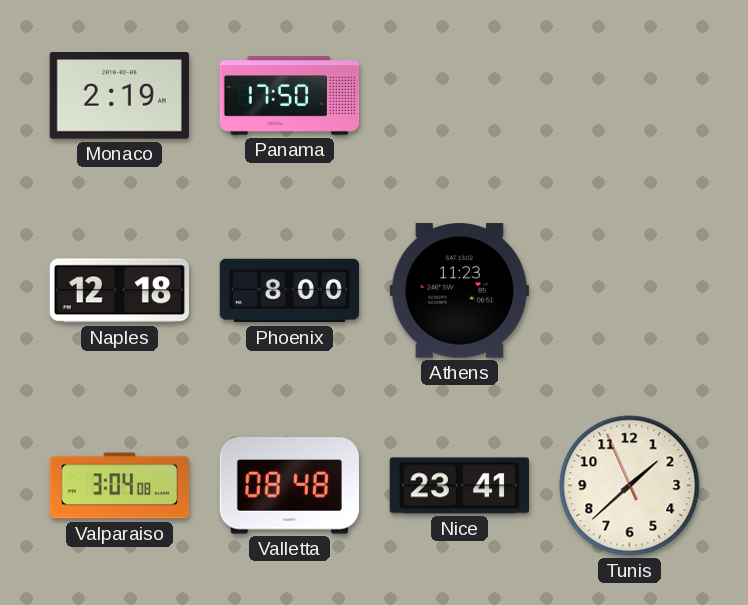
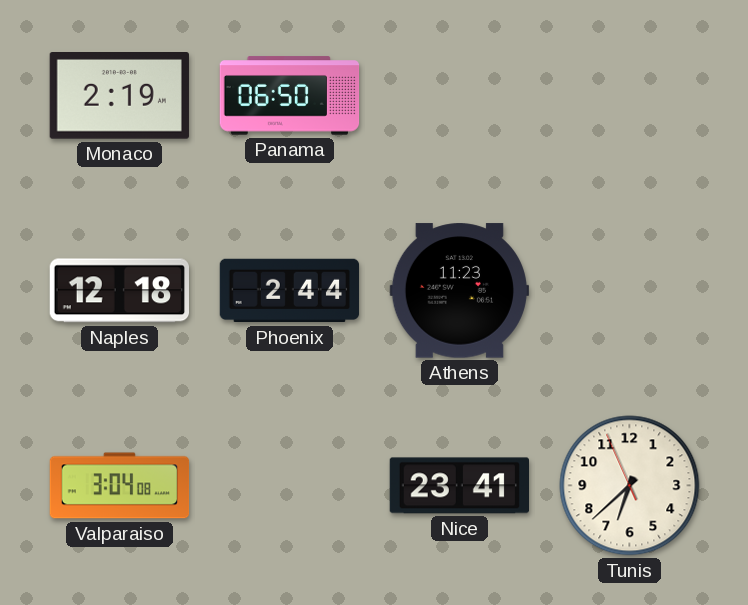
Panama: 17:50 -> 06:50
Phoenix: 8:00 -> 2:44
Valletta: 08:48 -> none
Tunis: 1:37 -> 6:37
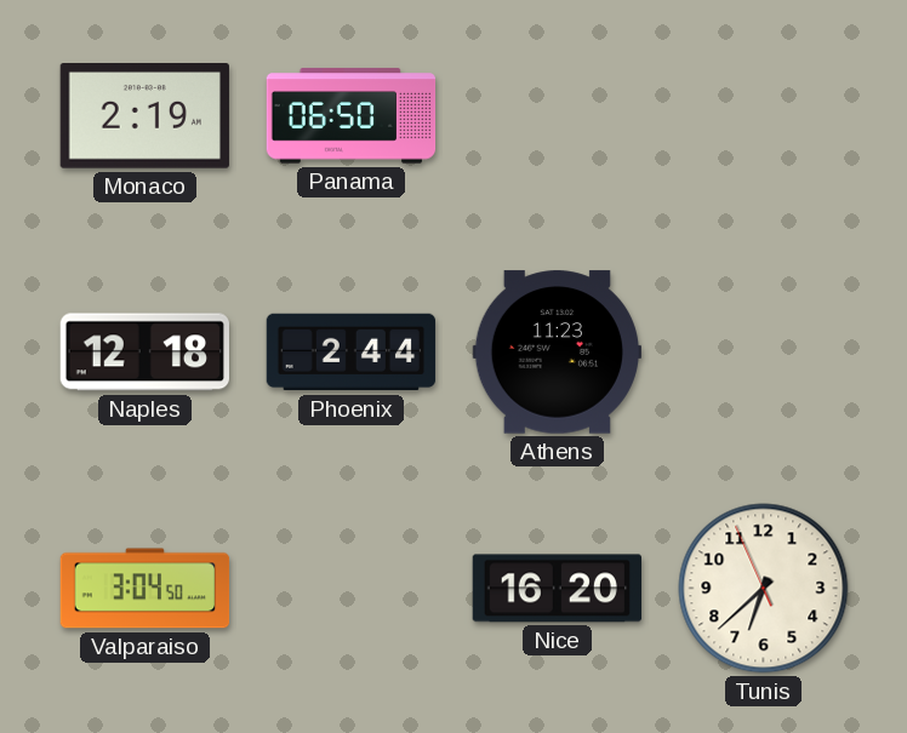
Valparaiso: 3:04:08 -> 3:04:50
Nice: 23:41 -> 16:20
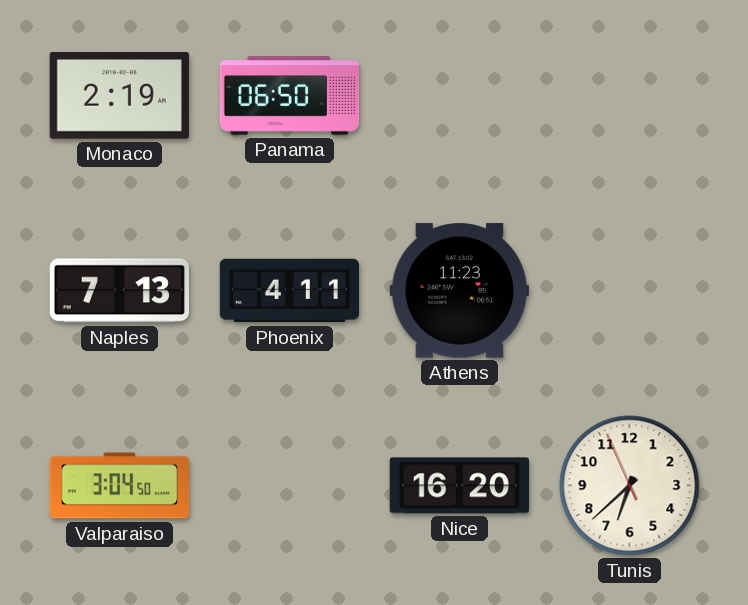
Naples: 12:18 -> 7:13
Phoenix: 2:44 -> 4:11
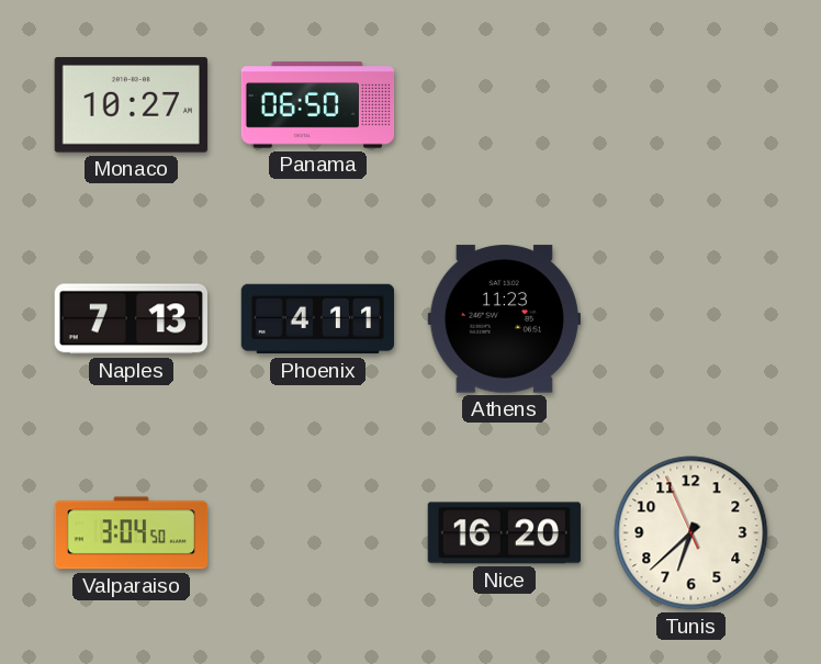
Monaco: 2:19 -> 10:27
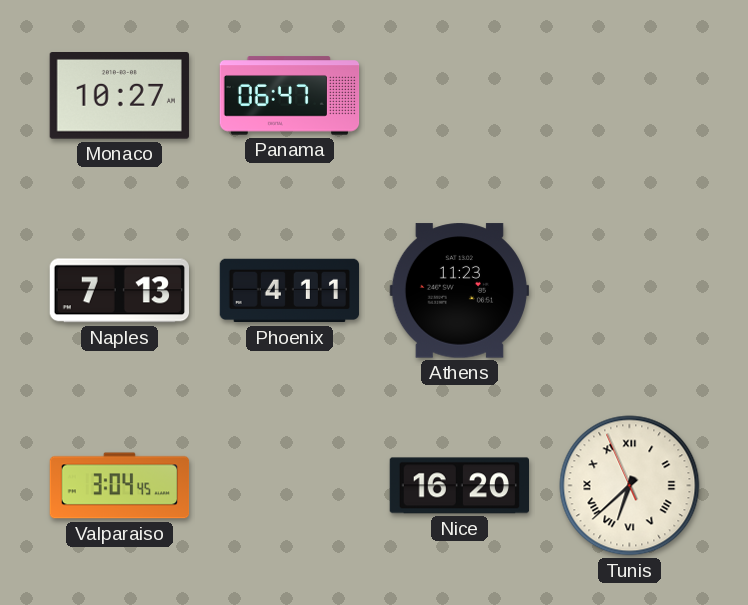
Panama: 06:50 -> 06:47
Valparaiso: 3:04:50 -> 3:04:45
Tunis numerals: Arabic -> Roman
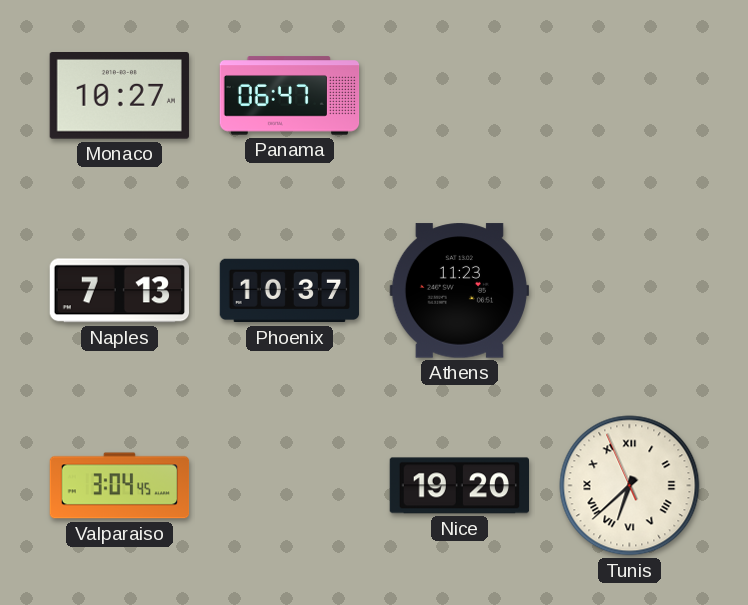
Phoenix: 4:11 -> 10:37
Nice: 16:20 -> 19:20
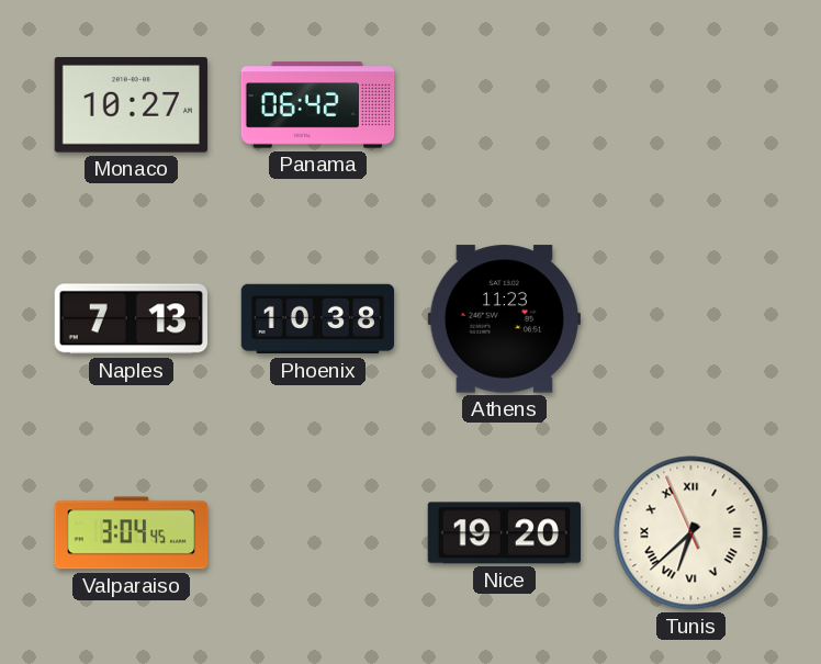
Panama: 06:47 -> 06:42
Phoenix: 10:37 -> 10:38
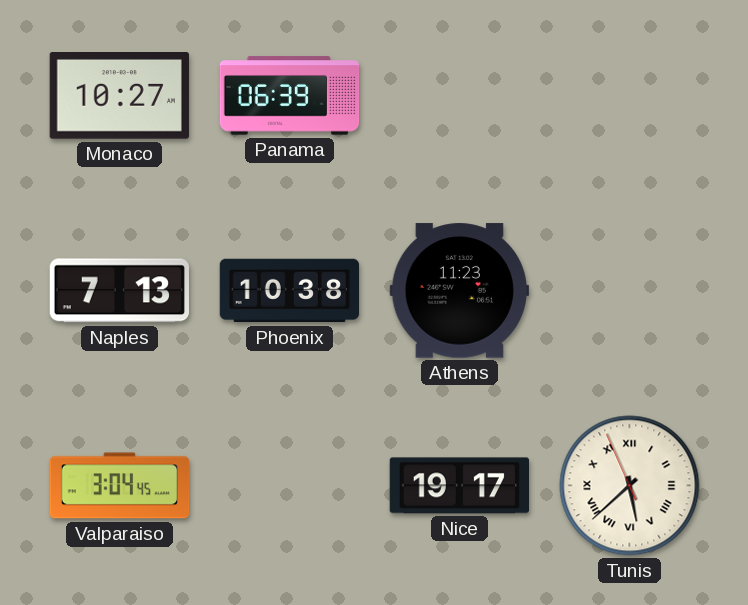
Panama: 06:42 -> 06:39
Nice: 19:20 -> 19:17
Tunis: 6:37 -> 5:37
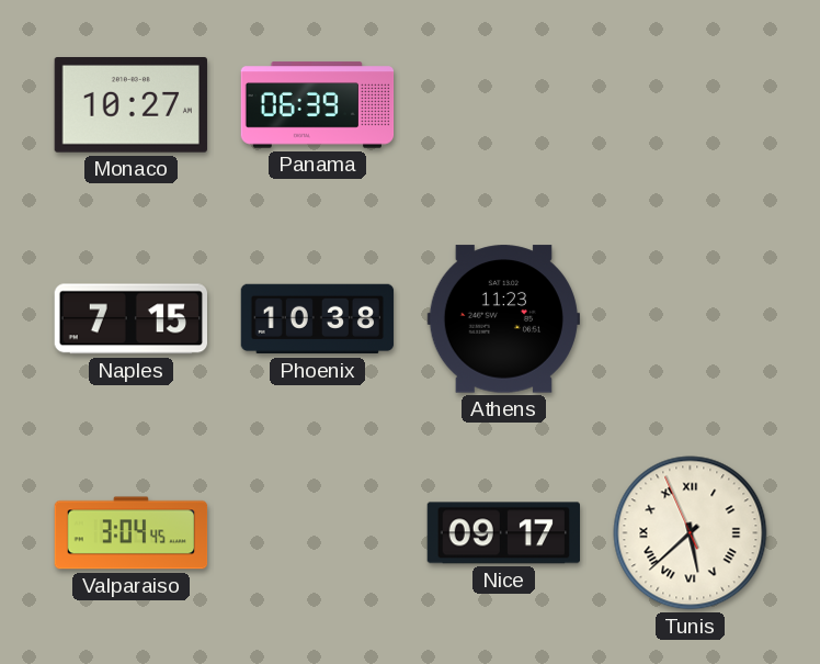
Naples: 7:13 -> 7:15
Nice: 19:17 -> 09:17
